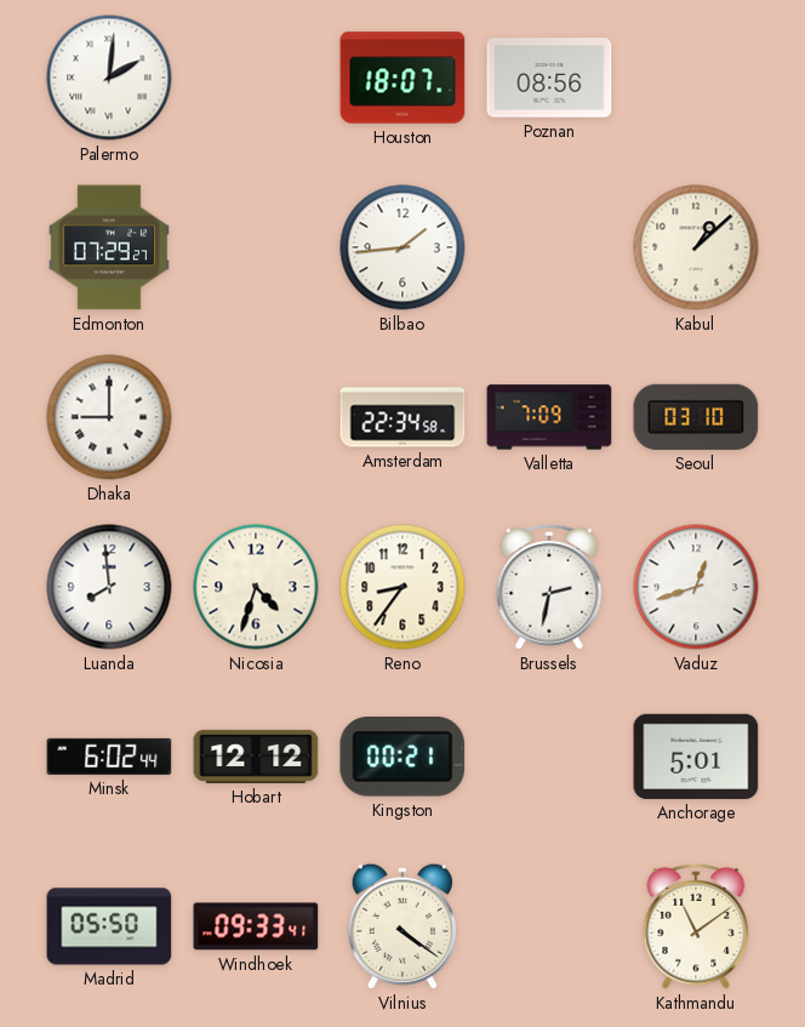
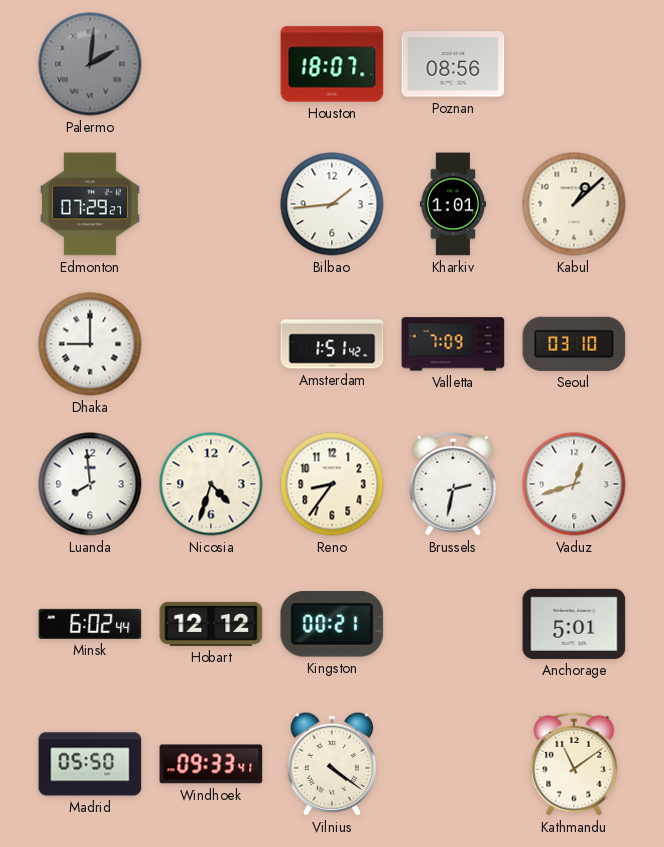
Palermo dial: white -> grey
Kharkiv: none -> 1:01
Amsterdam: 22:34 -> 1:51
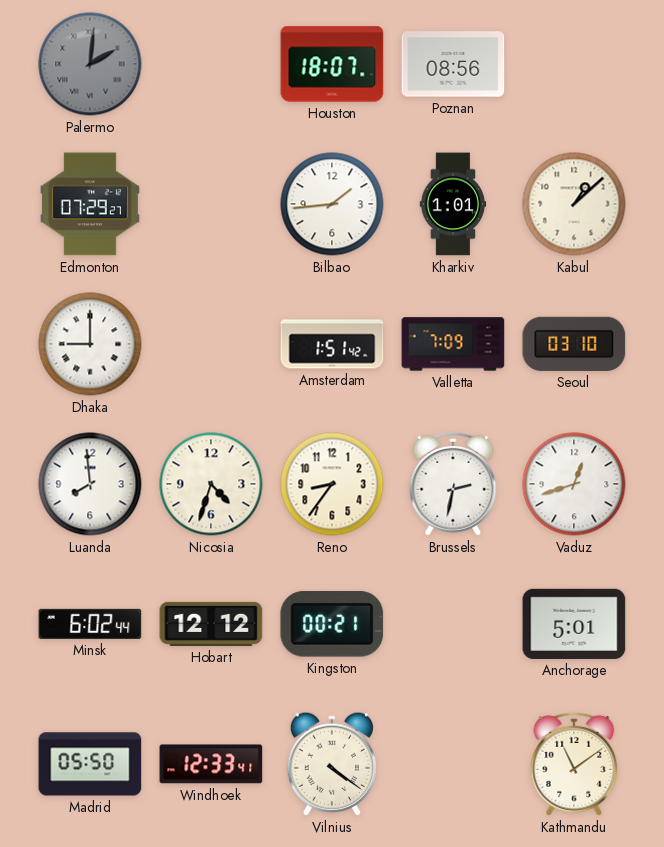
Windhoek: 09:33 -> 12:33
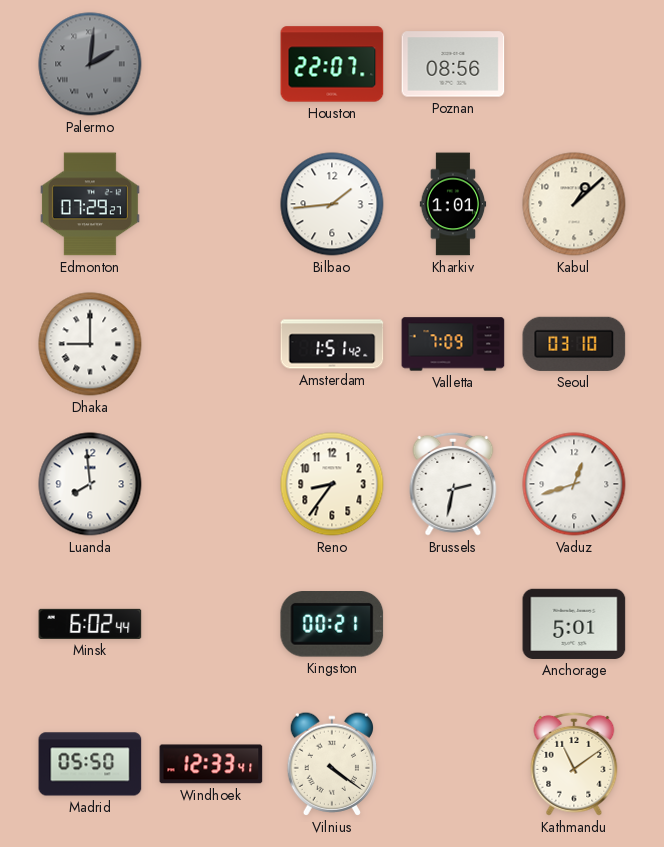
Houston: 18:07 -> 22:07
Nicosia: 4:33 -> none
Hobart: 12:12 -> none
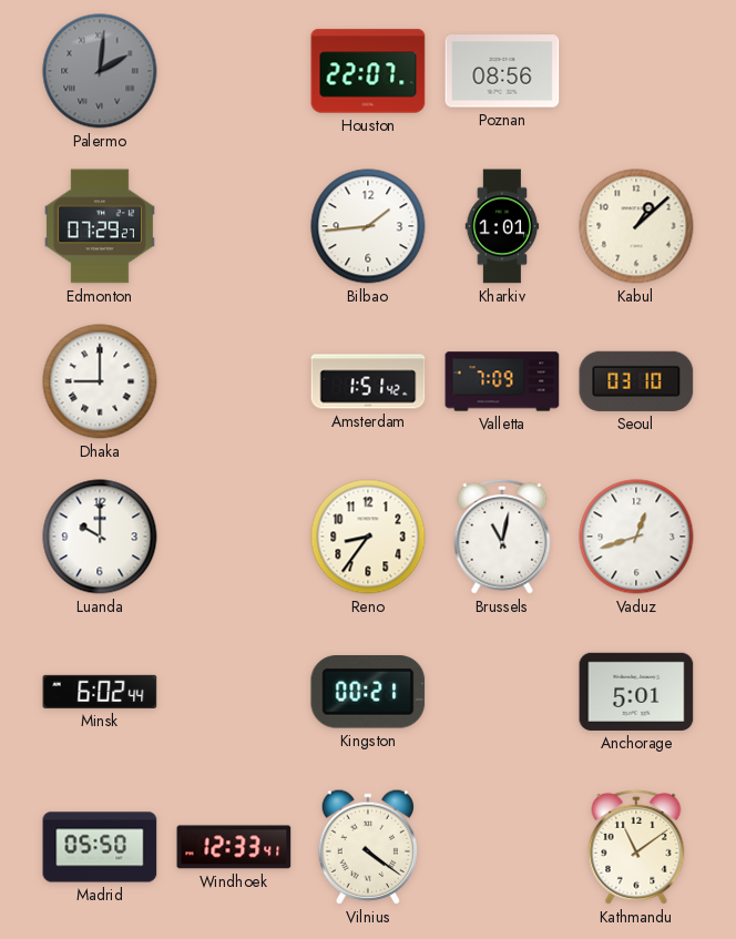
Luanda: 7:59 -> 10:00
Brussels: 2:32 -> 11:02
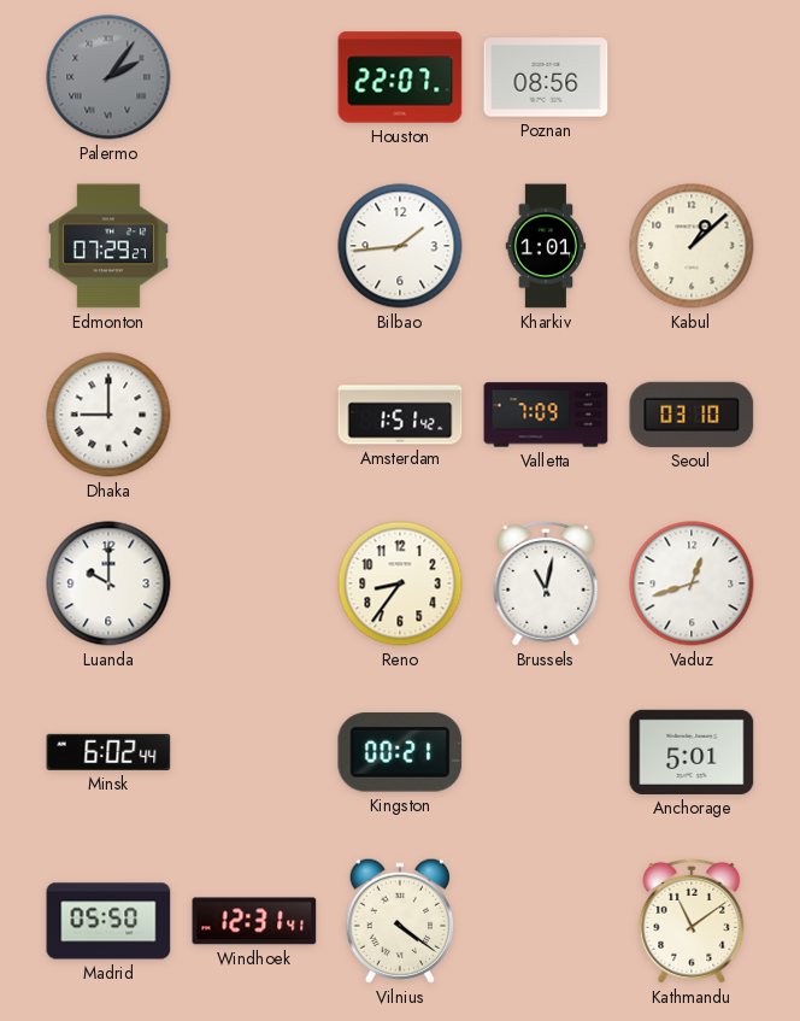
Palermo: 2:01 -> 2:06
Windhoek: 12:33 -> 12:31
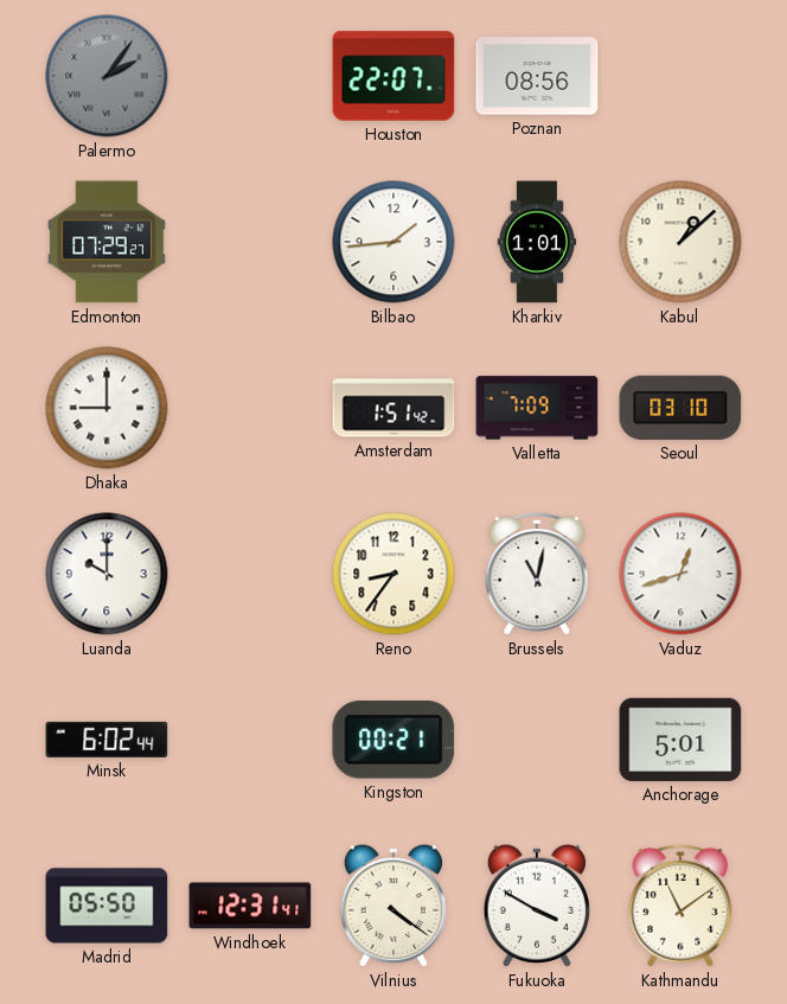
Fukuoka: none -> 3:50
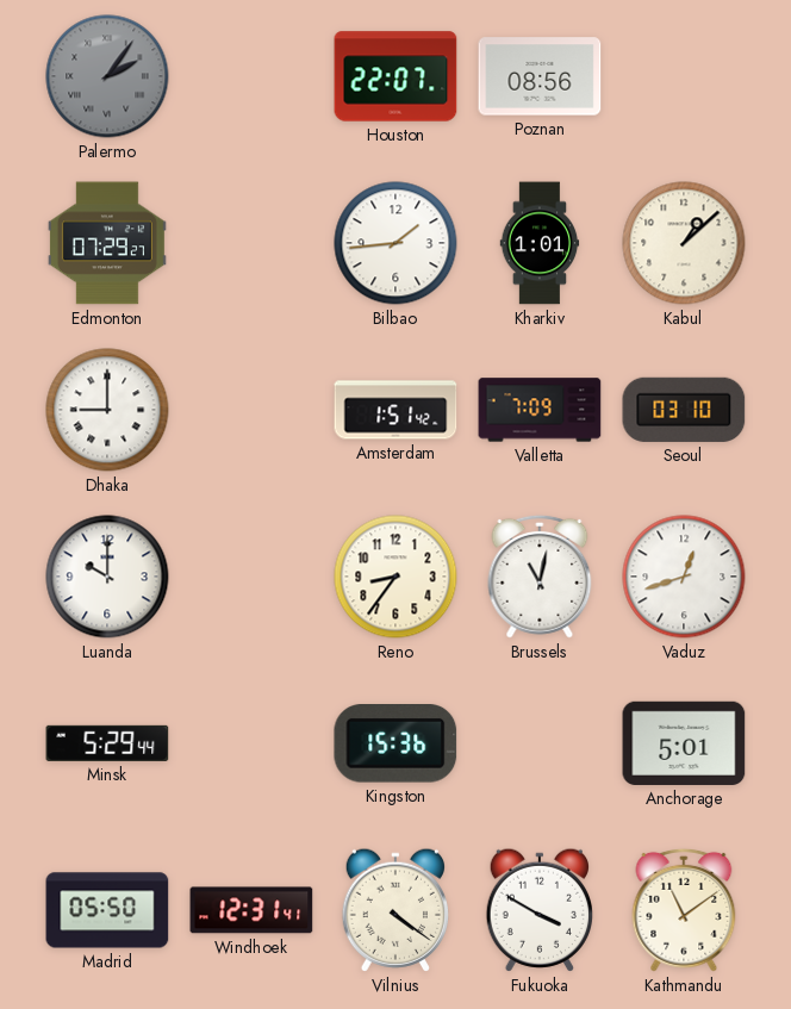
Minsk: 6:02 -> 5:29
Kingston: 00:21 -> 15:36
